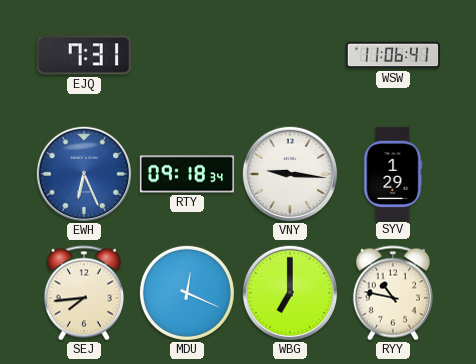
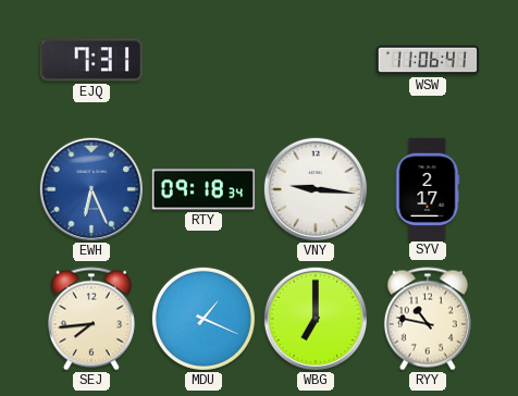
SYV: 1:29 -> 2:17
MDU: 12:19 -> 1:19
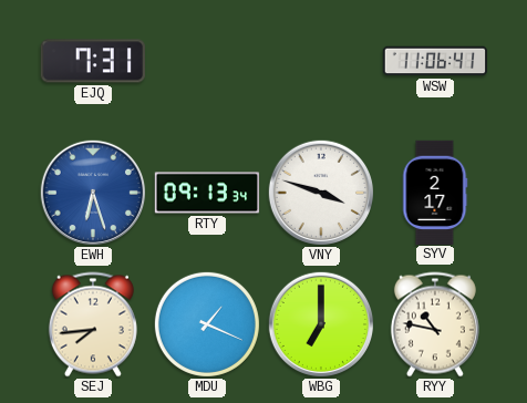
EWH: 6:26 -> 6:27
RTY: 09:18 -> 09:13
VNY: 9:16 -> 3:48
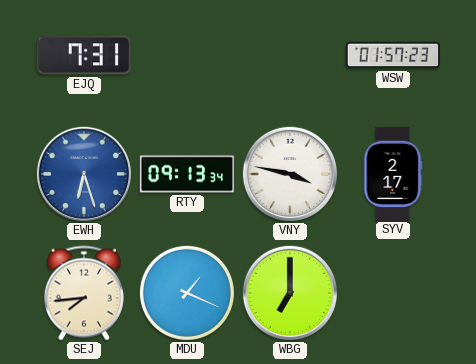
WSW: 11:06 -> 01:57
VNY: 3:48 -> 3:47
RYY: 10:47 -> none
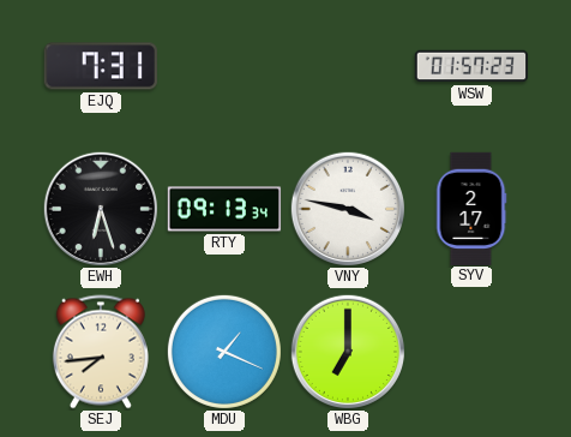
EWH dial: blue -> black
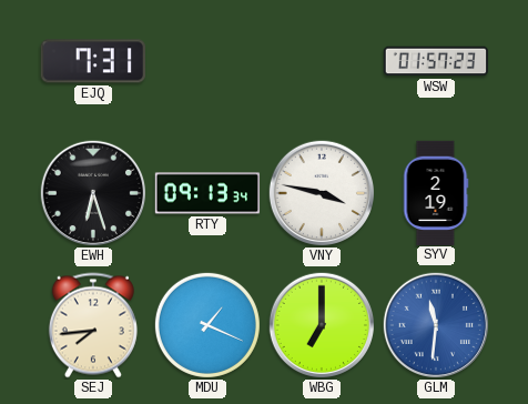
SYV: 2:17 -> 2:19
GLM: none -> 11:31
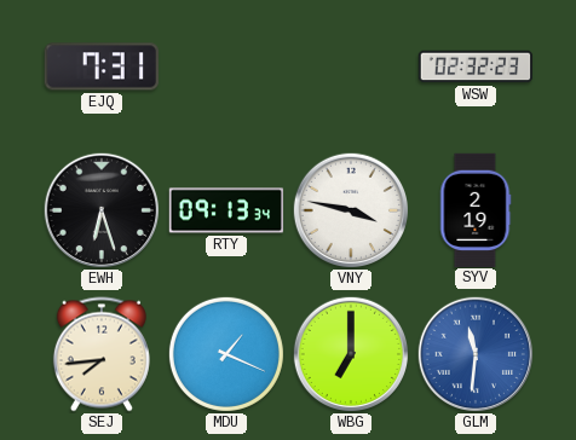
WSW: 01:57 -> 02:32
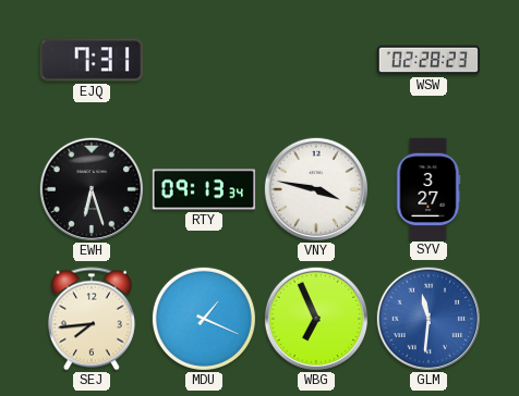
WSW: 02:32 -> 02:28
SYV: 2:19 -> 3:27
WBG: 7:00 -> 6:56
